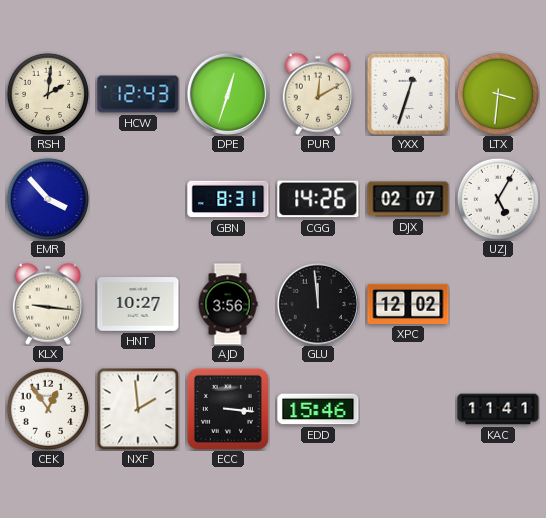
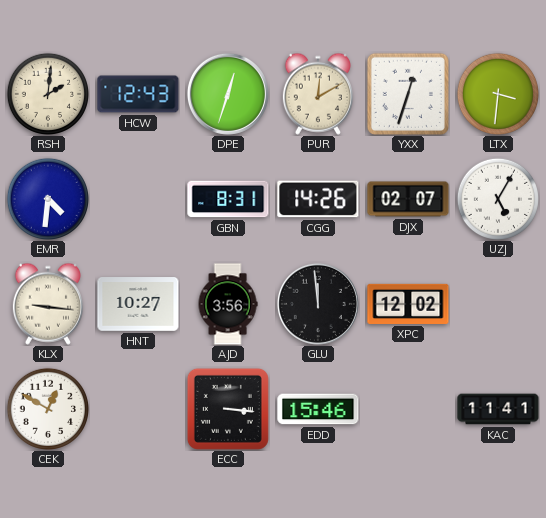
EMR: 3:53 -> 4:31
CEK: 12:54 -> 12:50
NXF: 1:59 -> none
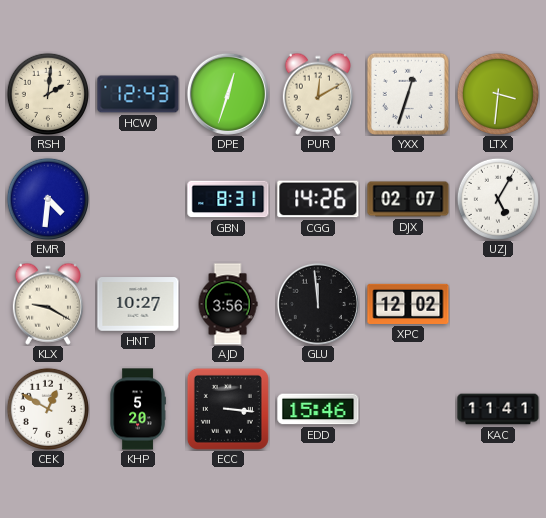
KLX: 9:16 -> 9:20
KHP: none -> 5:20
